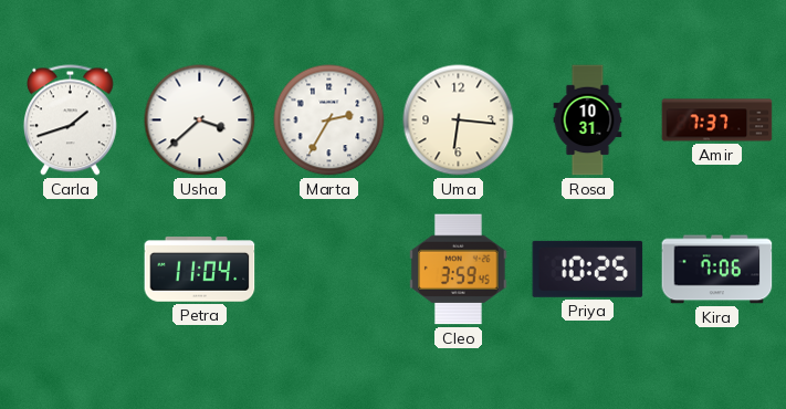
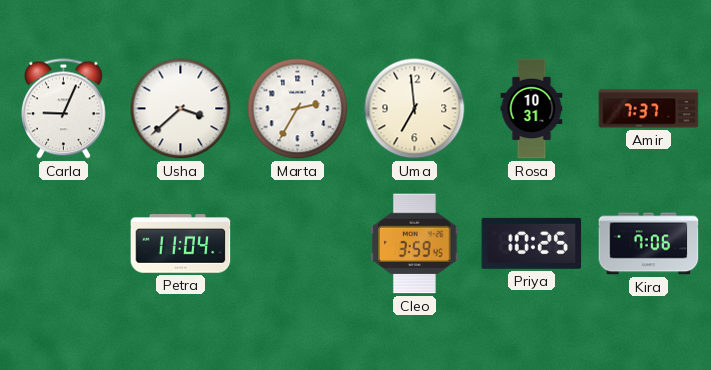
Carla: 1:42 -> 9:04
Uma: 6:16 -> 6:59
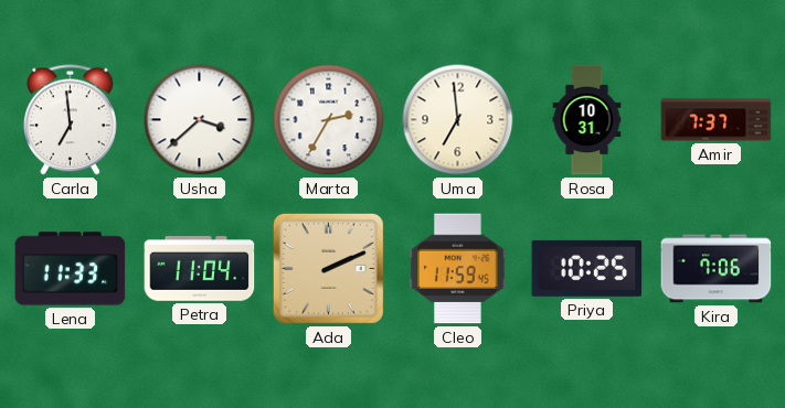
Carla: 9:04 -> 6:59
Lena: none -> 11:33
Ada: none -> 2:11
Cleo: 3:59 -> 11:59
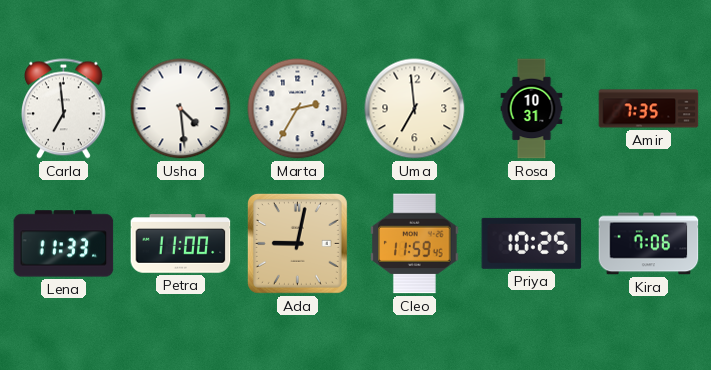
Usha: 3:38 -> 4:29
Amir: 7:37 -> 7:35
Petra: 11:04 -> 11:00
Ada: 2:11 -> 9:02
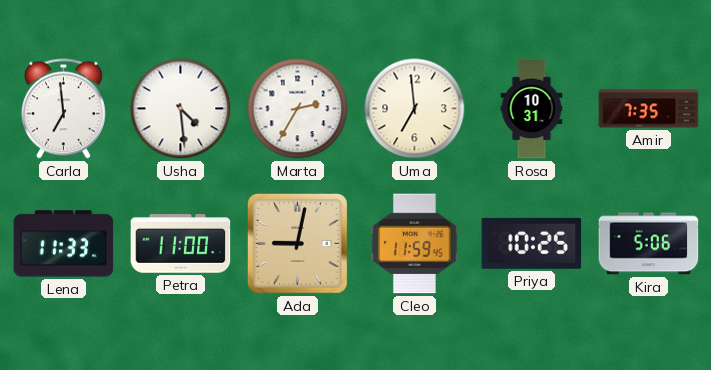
Kira: 7:06 -> 5:06
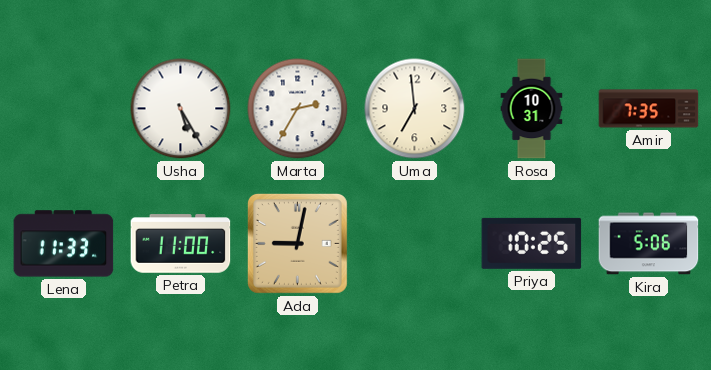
Carla: 6:59 -> none
Usha: 4:29 -> 5:25
Cleo: 11:59 -> none
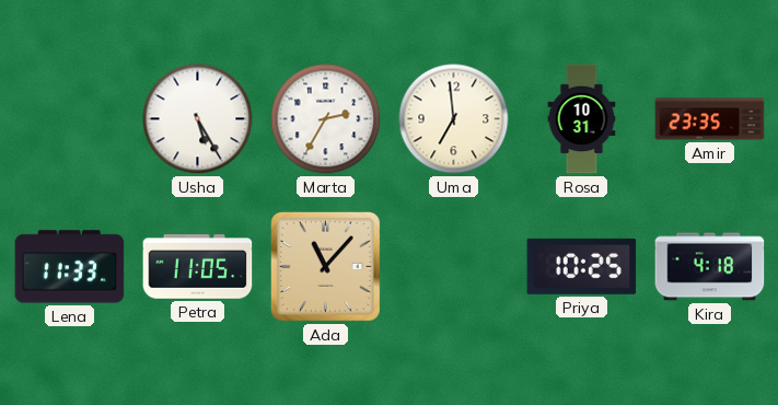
Amir: 7:35 -> 23:35
Petra: 11:00 -> 11:05
Ada: 9:02 -> 11:07
Kira: 5:06 -> 4:18
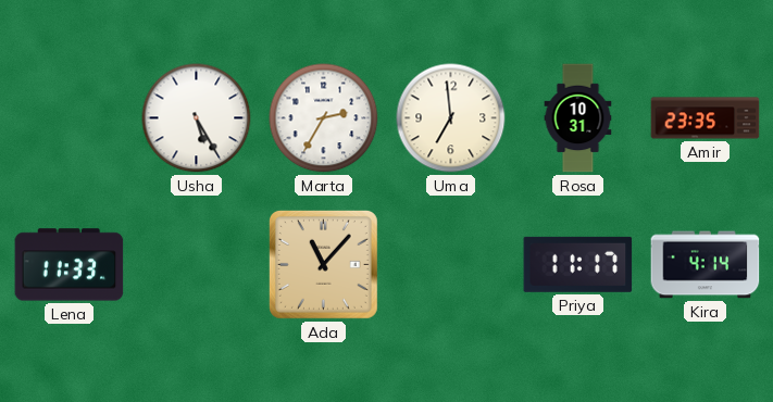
Petra: 11:05 -> none
Priya: 10:25 -> 11:17
Kira: 4:18 -> 4:14
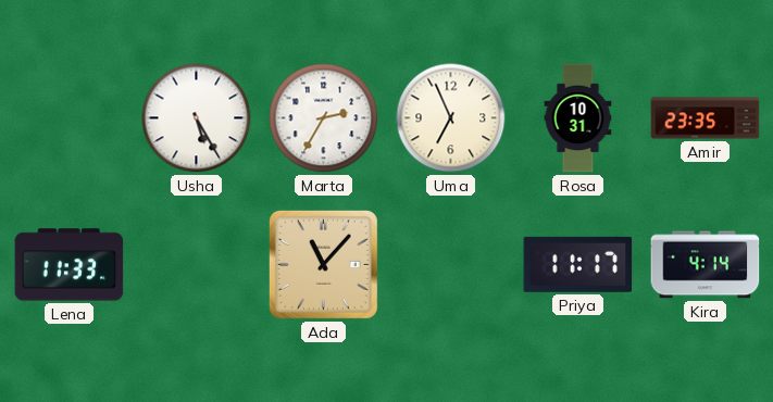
Uma: 6:59 -> 6:56
